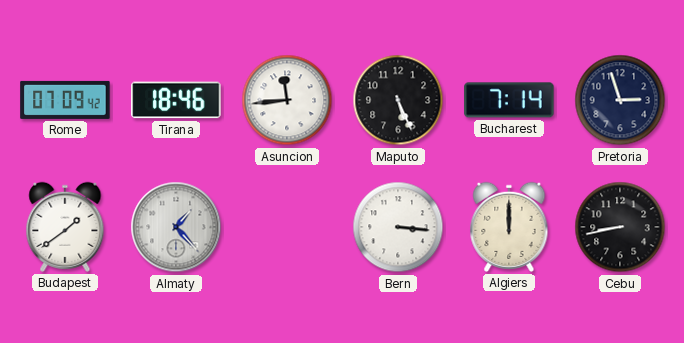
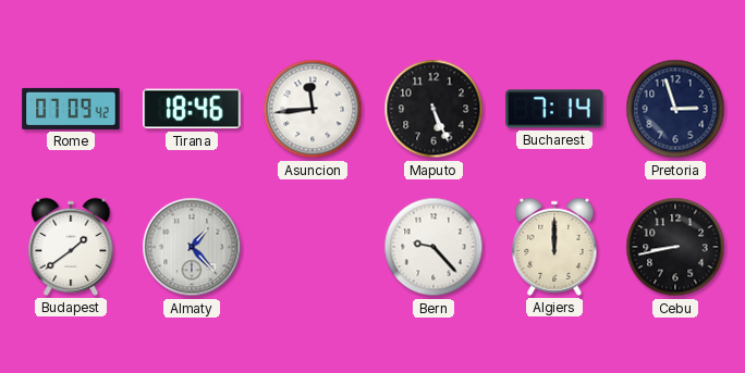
Bern: 3:16 -> 9:23
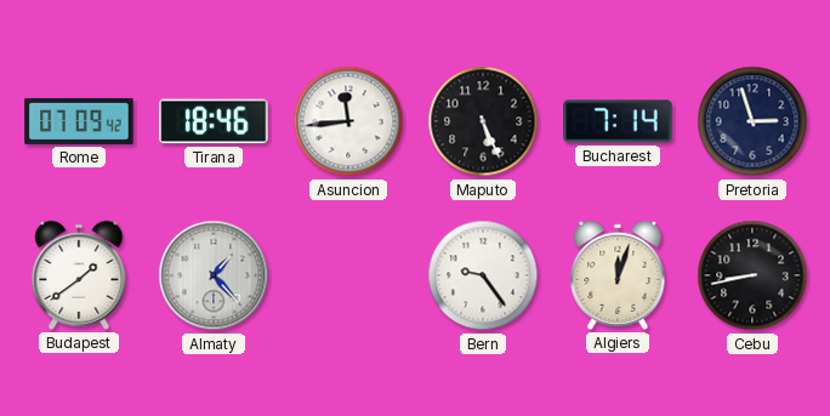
Bern: 9:23 -> 9:24
Algiers: 12:00 -> 12:03
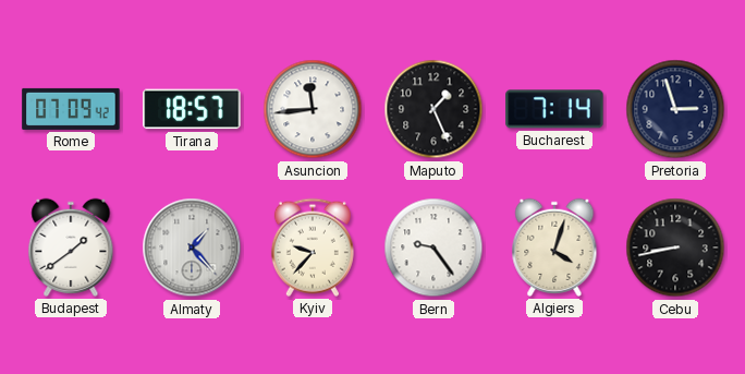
Tirana: 18:46 -> 18:57
Maputo: 5:26 -> 1:26
Kyiv: none -> 9:37
Algiers: 12:03 -> 4:03
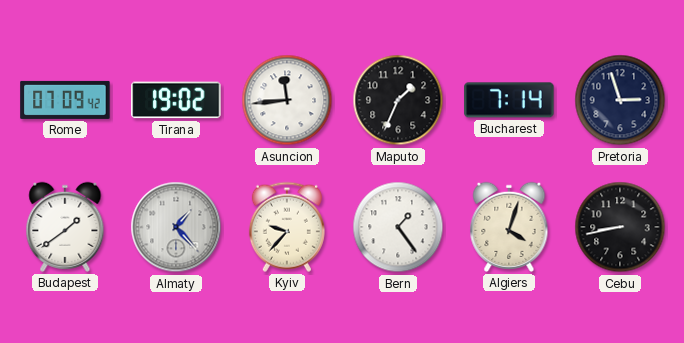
Tirana: 18:57 -> 19:02
Maputo: 1:26 -> 1:34
Bern: 9:24 -> 1:24
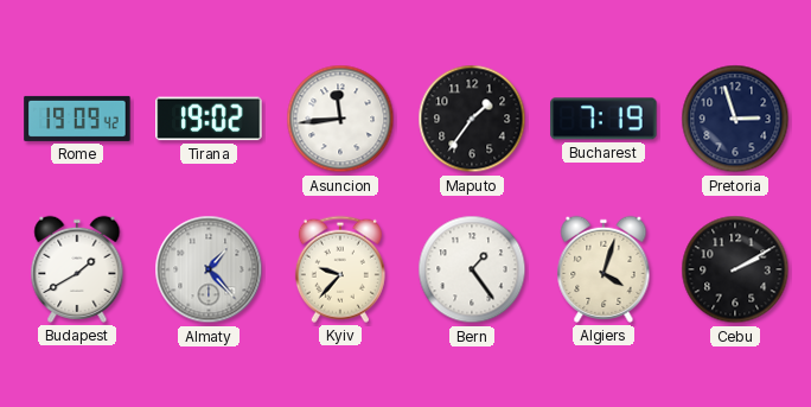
Rome: 07:09 -> 19:09
Maputo: 1:34 -> 1:36
Bucharest: 7:14 -> 7:19
Budapest: 1:39 -> 1:40
Cebu: 8:43 -> 2:10
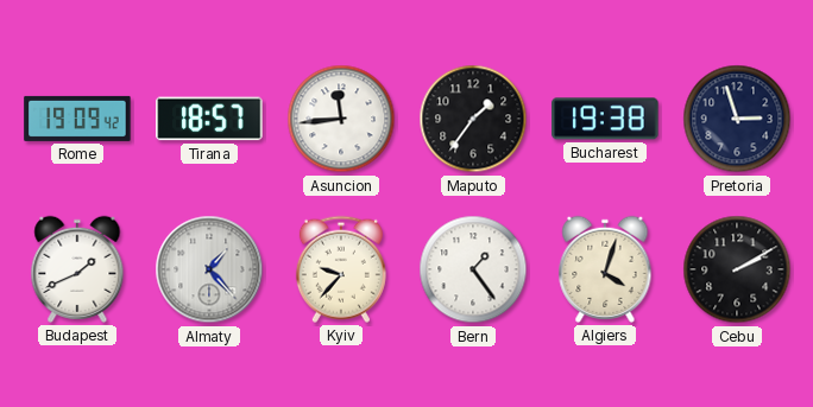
Tirana: 19:02 -> 18:57
Bucharest: 7:19 -> 19:38
Budapest: 1:40 -> 1:41
